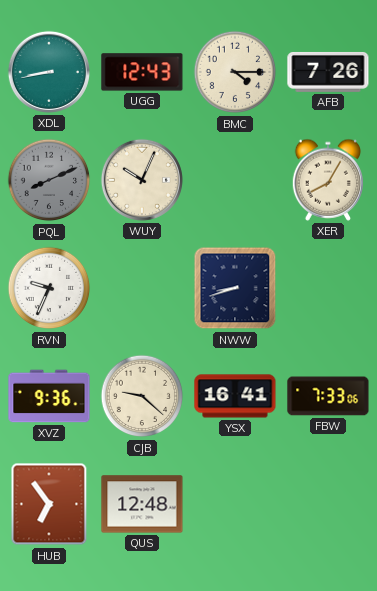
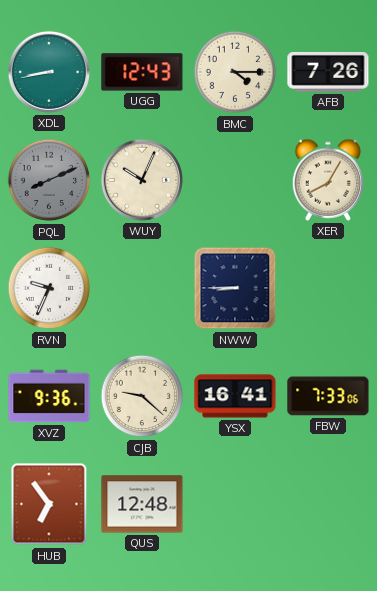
NWW: 8:42 -> 8:45
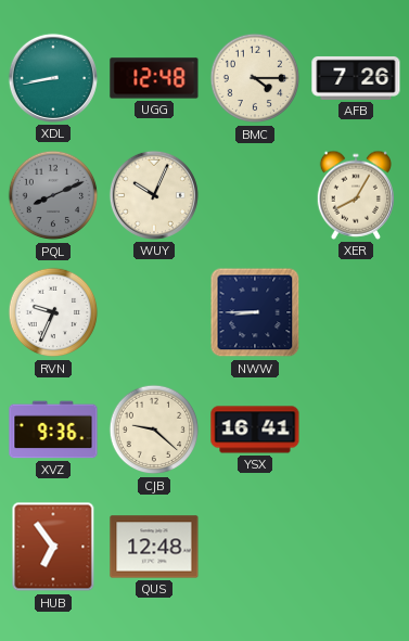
UGG: 12:43 -> 12:48
FBW: 7:33 -> none
